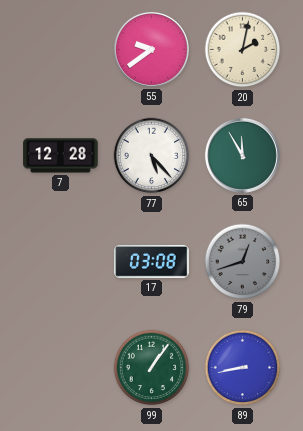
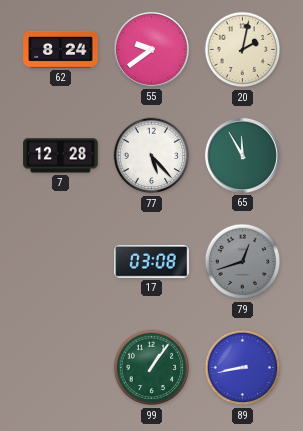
62: none -> 8:24
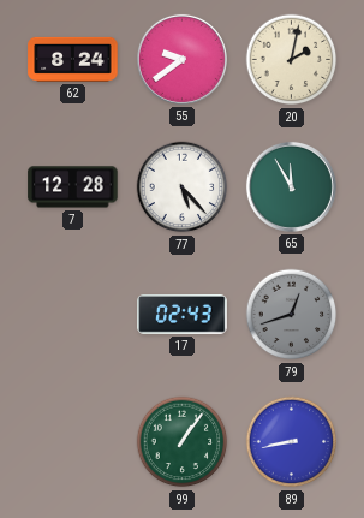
17: 03:08 -> 02:43
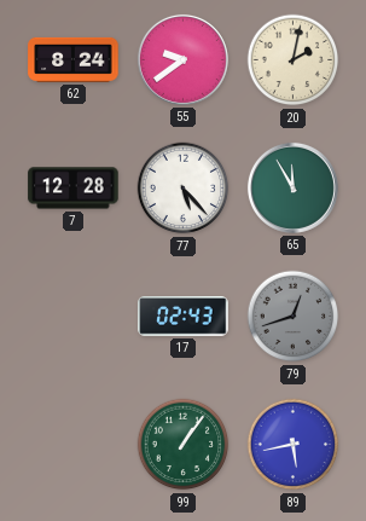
89: 8:43 -> 5:43
